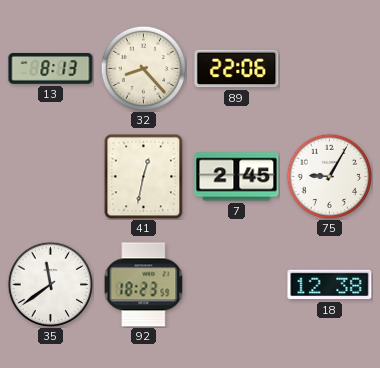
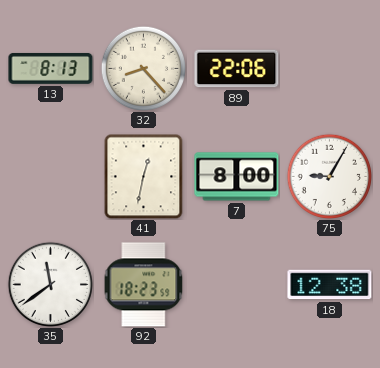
7: 2:45 -> 8:00
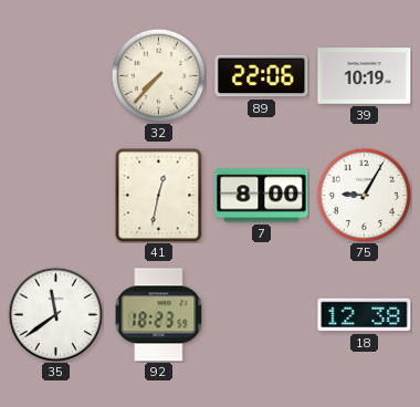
13: 8:13 -> none
32: 8:23 -> 7:37
39: none -> 10:19
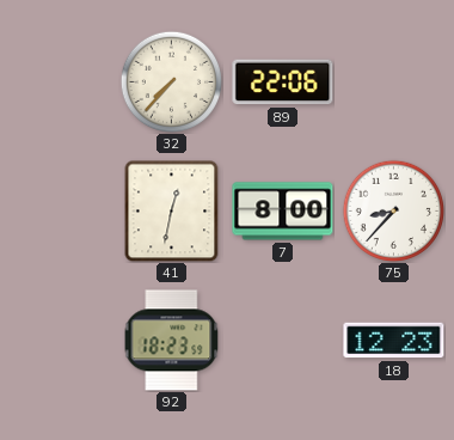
39: 10:19 -> none
75: 9:05 -> 8:37
35: 11:39 -> none
18: 12:38 -> 12:23
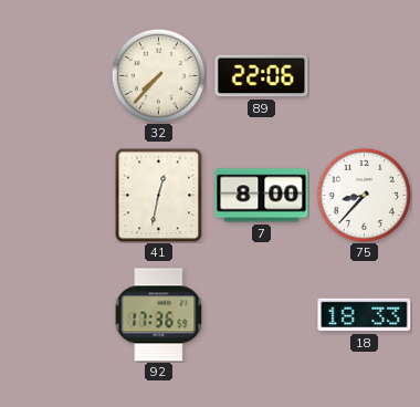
92: 18:23 -> 17:36
18: 12:23 -> 18:33
